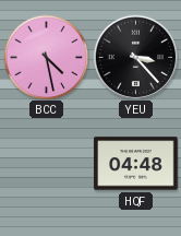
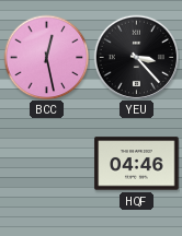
BCC: 4:28 -> 12:28
HQF: 04:48 -> 04:46
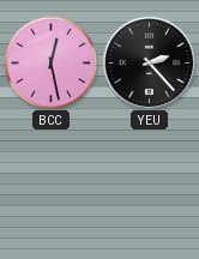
YEU: 3:23 -> 2:23
HQF: 04:46 -> none
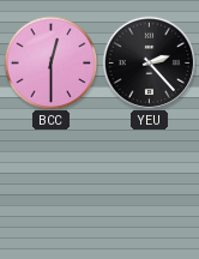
BCC: 12:28 -> 12:30
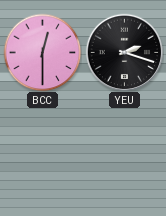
YEU: 2:23 -> 2:18
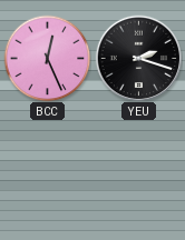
BCC: 12:30 -> 12:26
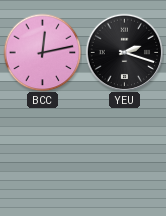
BCC: 12:26 -> 12:13
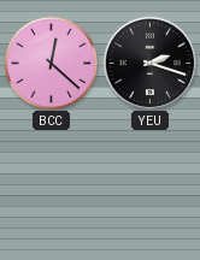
BCC: 12:13 -> 12:22
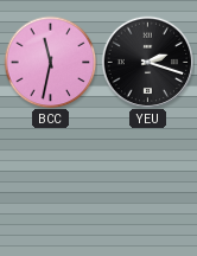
BCC: 12:22 -> 11:32
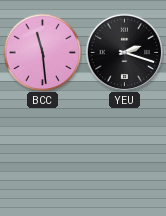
BCC: 11:32 -> 11:29
